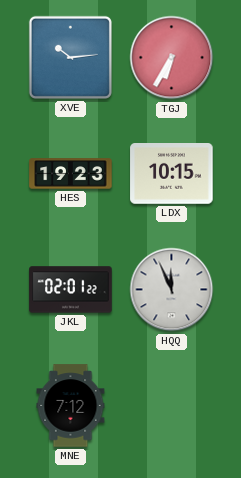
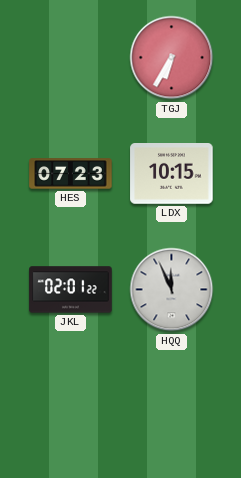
XVE: 10:14 -> none
HES: 19:23 -> 07:23
MNE: 7:12 -> none
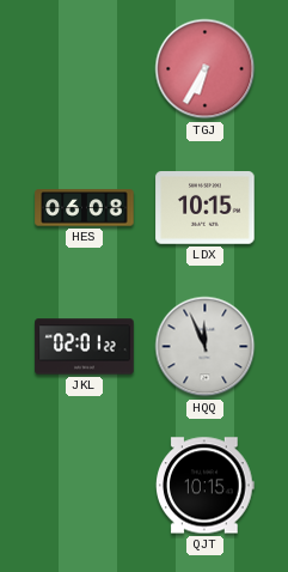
HES: 07:23 -> 06:08
QJT: none -> 10:15
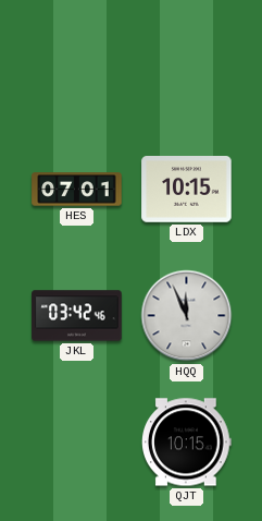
TGJ: 6:35 -> none
HES: 06:08 -> 07:01
JKL: 02:01 -> 03:42
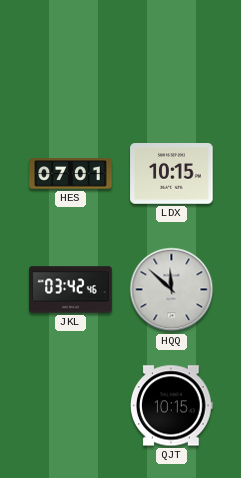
HQQ: 11:56 -> 11:52
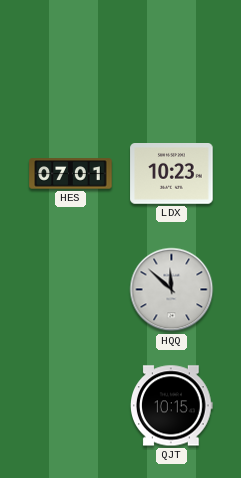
LDX: 10:15 -> 10:23
JKL: 03:42 -> none
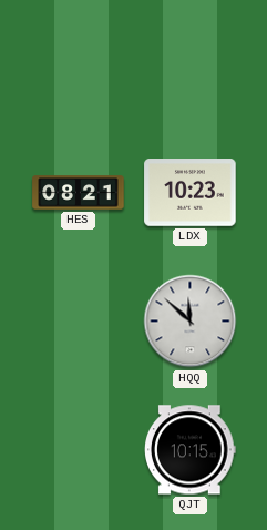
HES: 07:01 -> 08:21
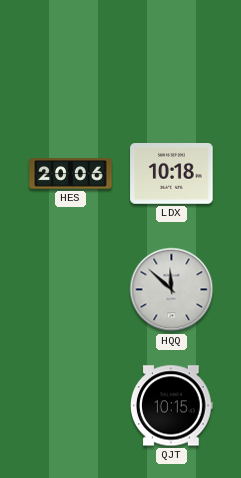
HES: 08:21 -> 20:06
LDX: 10:23 -> 10:18
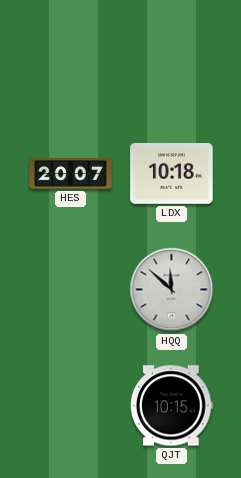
HES: 20:06 -> 20:07
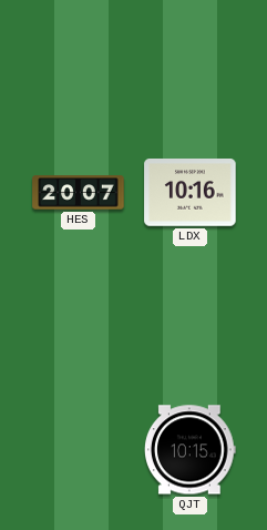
LDX: 10:18 -> 10:16
HQQ: 11:52 -> none
